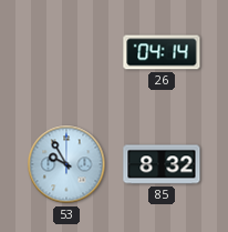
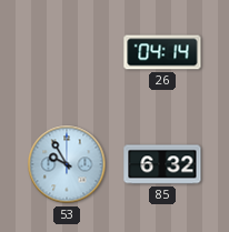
85: 8:32 -> 6:32
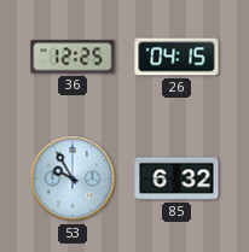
36: none -> 12:25
26: 04:14 -> 04:15
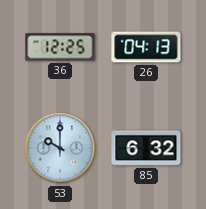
26: 04:15 -> 04:13
53: 9:55 -> 10:00
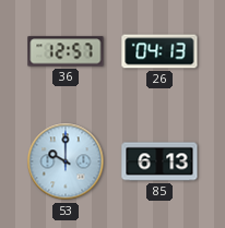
36: 12:25 -> 12:57
85: 6:32 -> 6:13
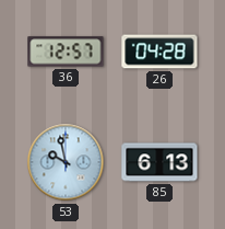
26: 04:13 -> 04:28
53: 10:00 -> 9:58
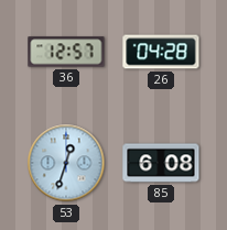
53: 9:58 -> 12:33
85: 6:13 -> 6:08
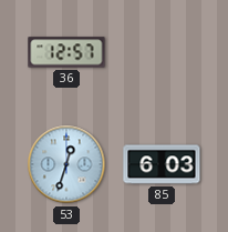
26: 04:28 -> none
85: 6:08 -> 6:03
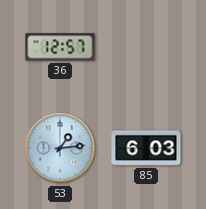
53: 12:33 -> 1:14
